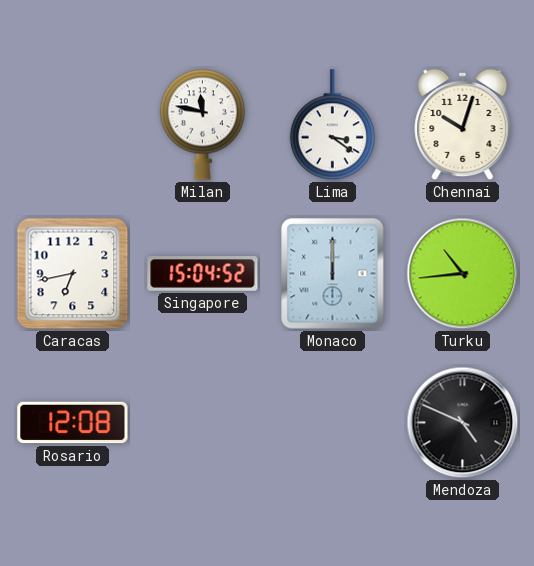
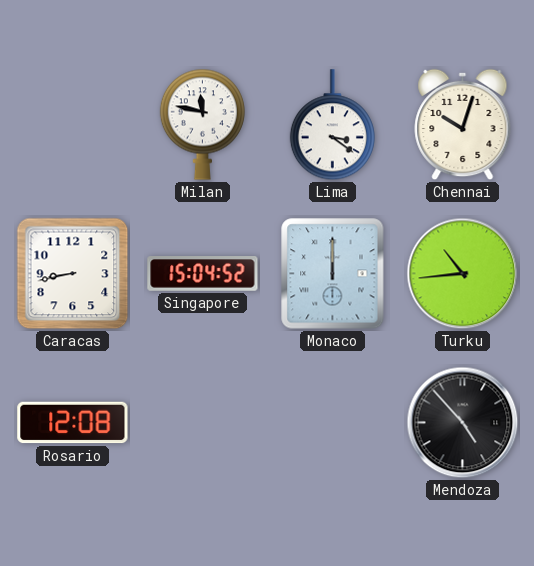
Caracas: 6:43 -> 8:43
Mendoza: 4:49 -> 4:53
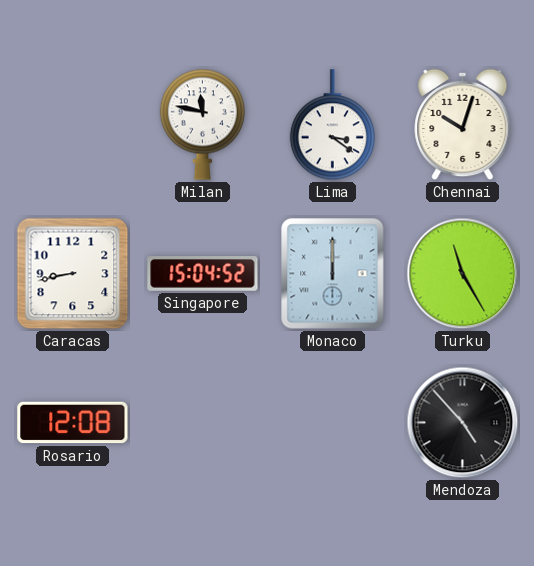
Turku: 10:44 -> 11:25
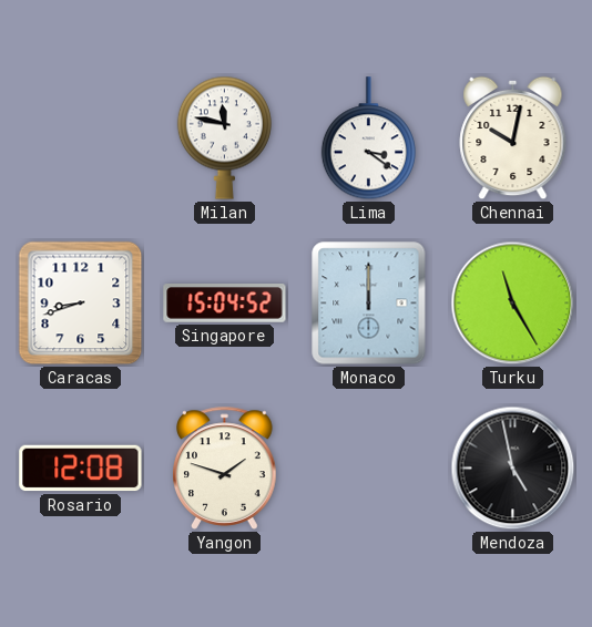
Chennai: 10:03 -> 10:02
Caracas: 8:43 -> 8:42
Yangon: none -> 1:48
Mendoza: 4:53 -> 4:58
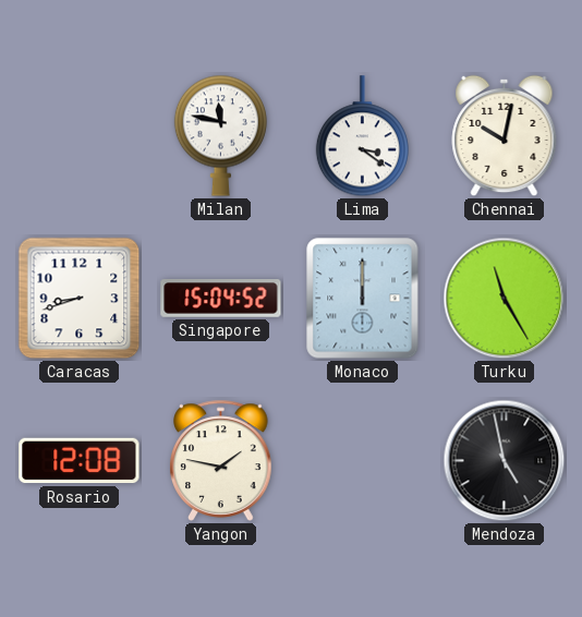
Yangon: 1:48 -> 1:47
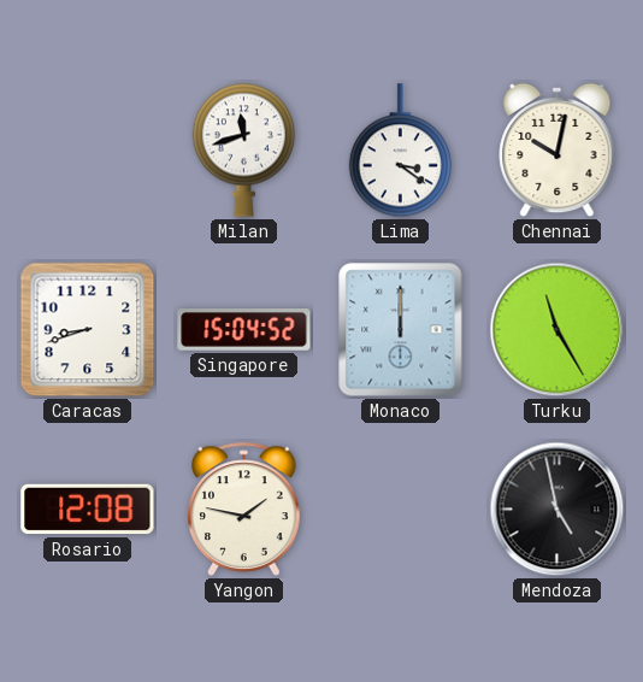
Milan: 11:47 -> 11:42
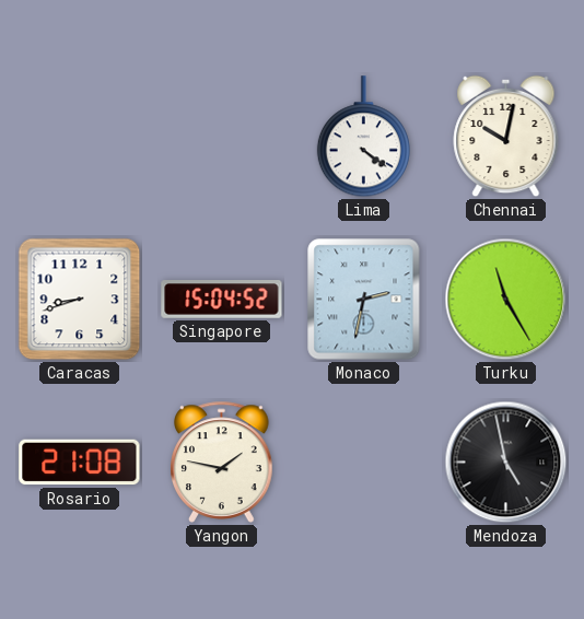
Milan: 11:42 -> none
Lima: 3:21 -> 4:21
Monaco: 12:00 -> 2:32
Rosario: 12:08 -> 21:08
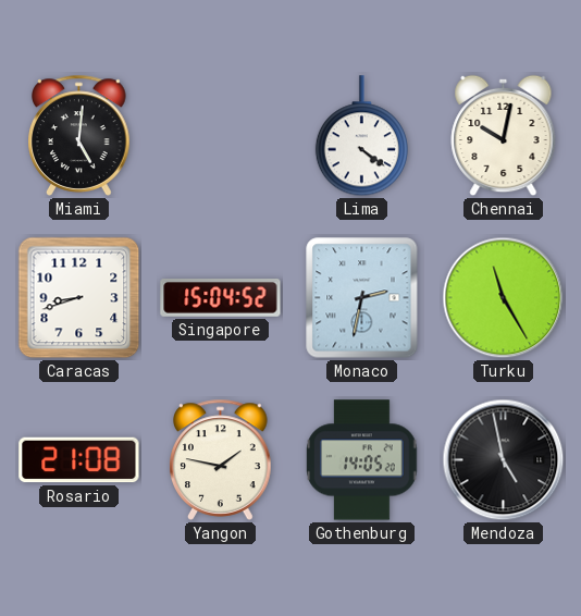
Miami: none -> 5:01
Gothenburg: none -> 14:05
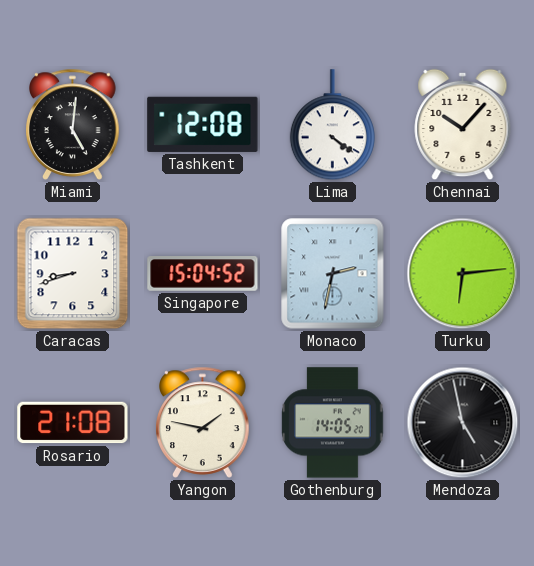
Tashkent: none -> 12:08
Chennai: 10:02 -> 10:07
Turku: 11:25 -> 6:14
